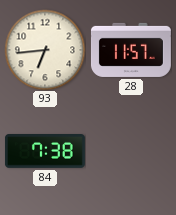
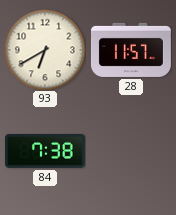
93: 6:44 -> 6:40
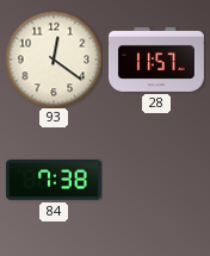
93: 6:40 -> 12:21
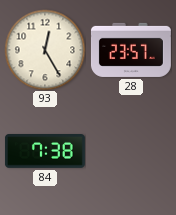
93: 12:21 -> 12:25
28: 11:57 -> 23:57
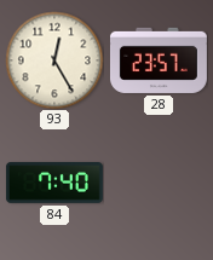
84: 7:38 -> 7:40
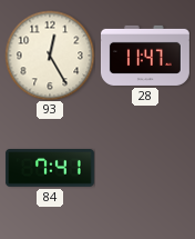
28: 23:57 -> 11:47
84: 7:40 -> 7:41
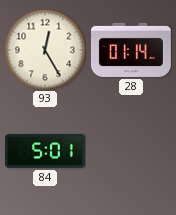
28: 11:47 -> 01:14
84: 7:41 -> 5:01
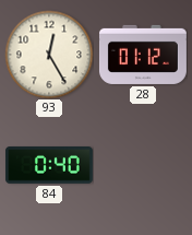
28: 01:14 -> 01:12
84: 5:01 -> 0:40
